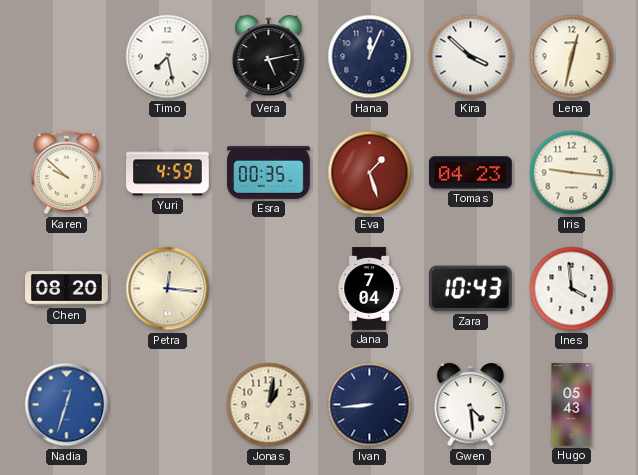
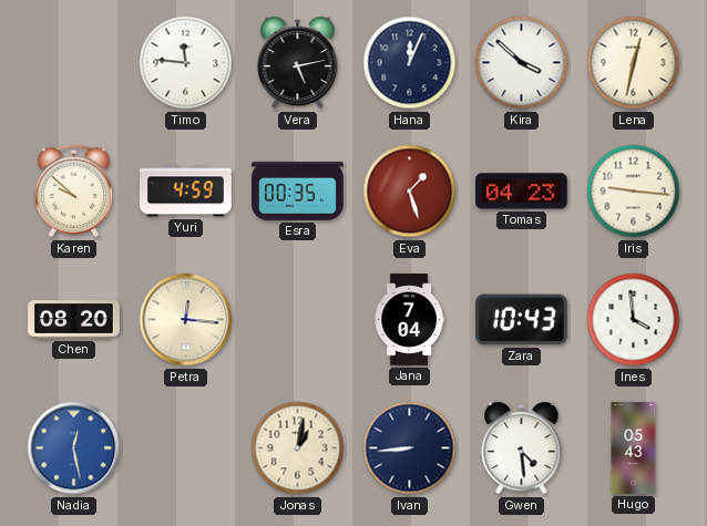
Timo: 7:28 -> 11:46
Nadia: 12:33 -> 12:28
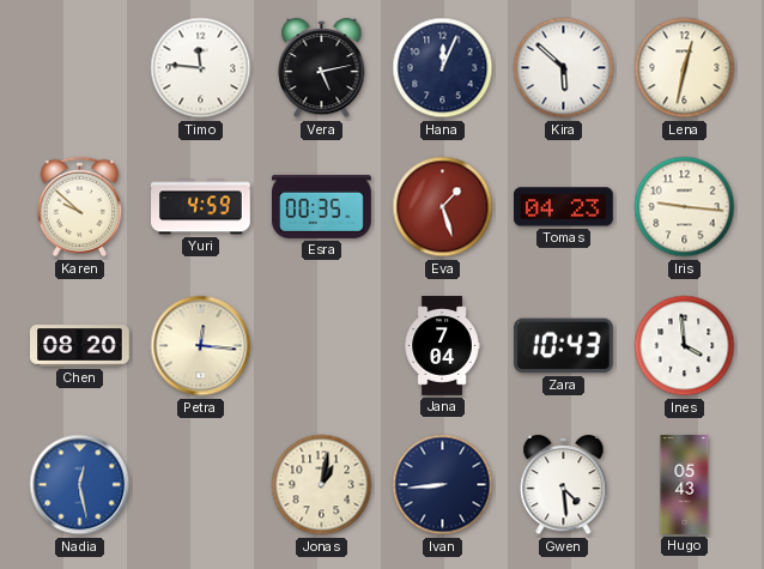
Kira: 3:52 -> 5:52
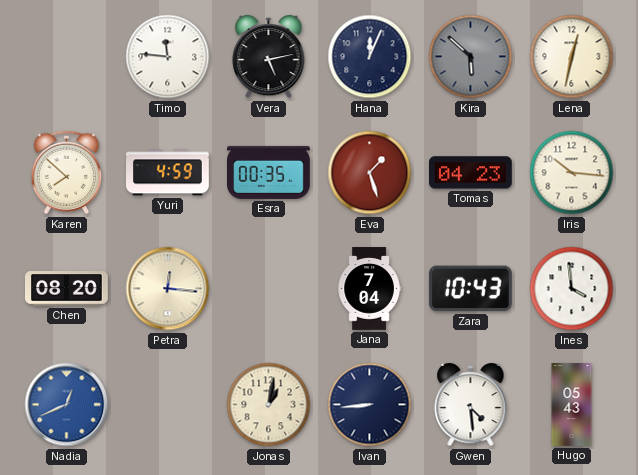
Kira dial: white -> grey
Karen: 9:52 -> 7:52
Iris: 9:16 -> 10:16
Nadia: 12:28 -> 12:41
